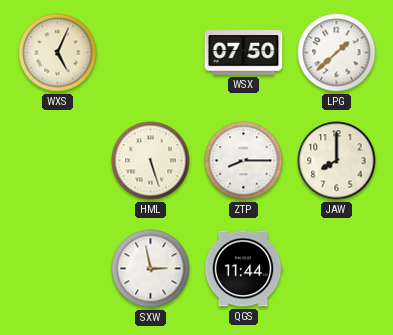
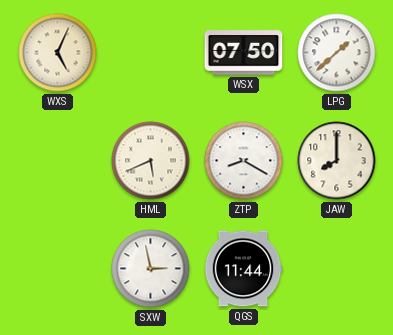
HML: 5:27 -> 5:41
ZTP: 8:15 -> 8:20
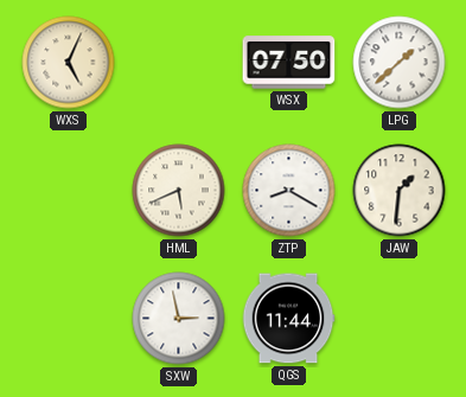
JAW: 8:00 -> 1:31
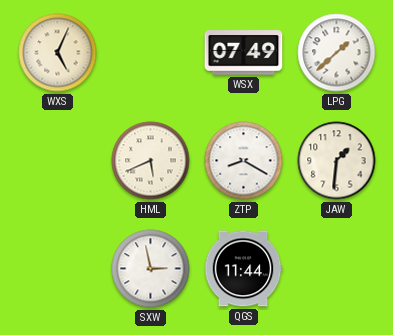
WSX: 07:50 -> 07:49
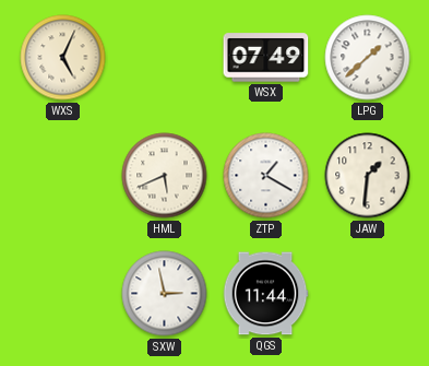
ZTP: 8:20 -> 1:20
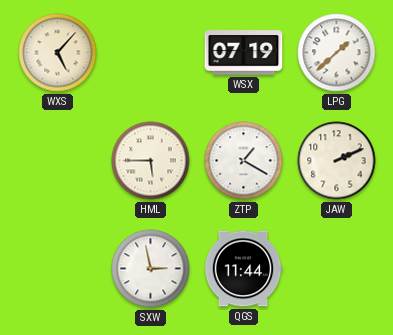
WXS: 5:04 -> 5:07
WSX: 07:49 -> 07:19
HML: 5:41 -> 5:45
JAW: 1:31 -> 2:11
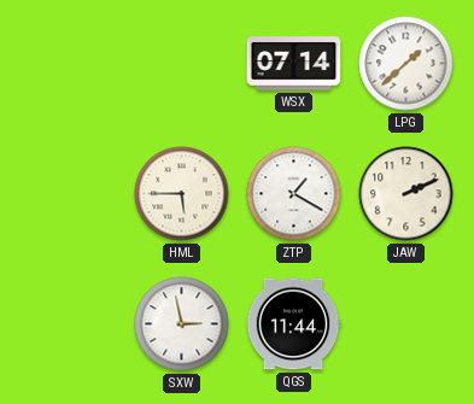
WXS: 5:07 -> none
WSX: 07:19 -> 07:14
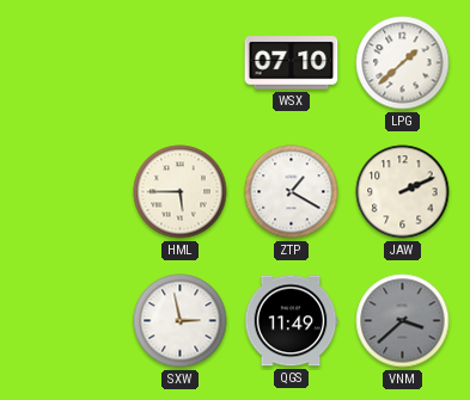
WSX: 07:14 -> 07:10
QGS: 11:44 -> 11:49
VNM: none -> 3:38
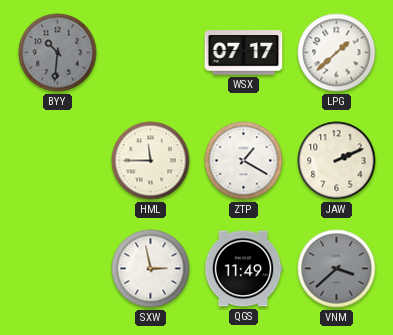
BYY: none -> 10:31
WSX: 07:10 -> 07:17
HML: 5:45 -> 11:45
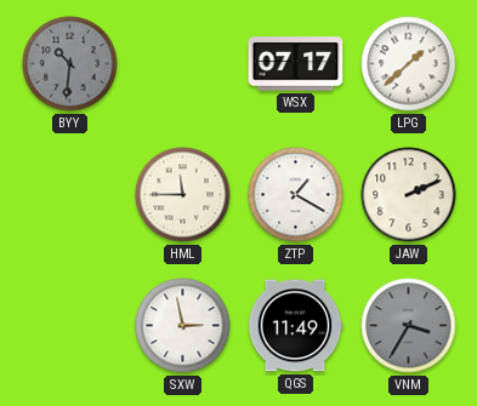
VNM: 3:38 -> 3:35
